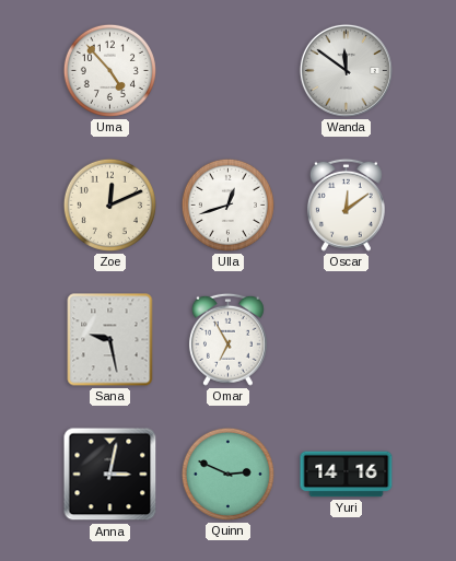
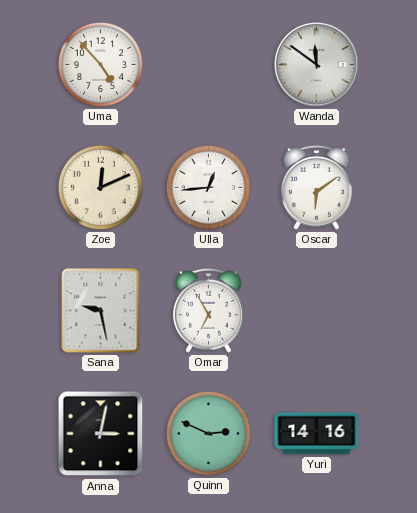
Ulla: 12:42 -> 12:44
Oscar: 12:09 -> 6:09
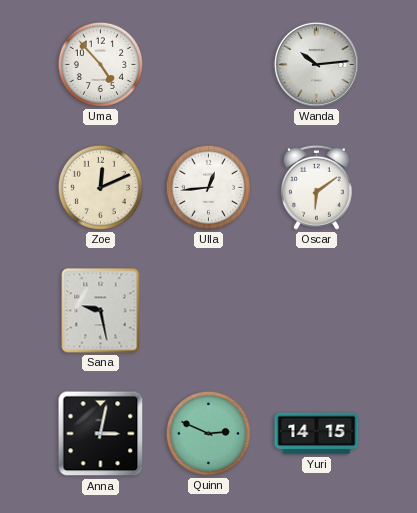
Wanda: 11:51 -> 10:14
Omar: 6:55 -> none
Yuri: 14:16 -> 14:15
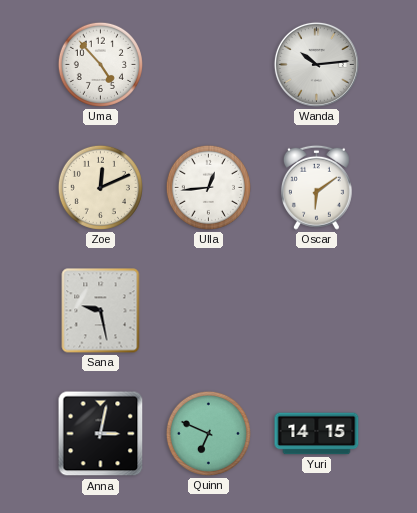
Quinn: 2:49 -> 6:49
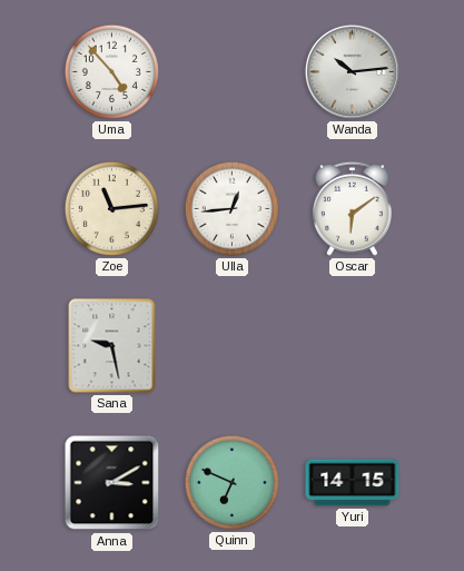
Zoe: 12:11 -> 11:14
Anna: 3:02 -> 3:10
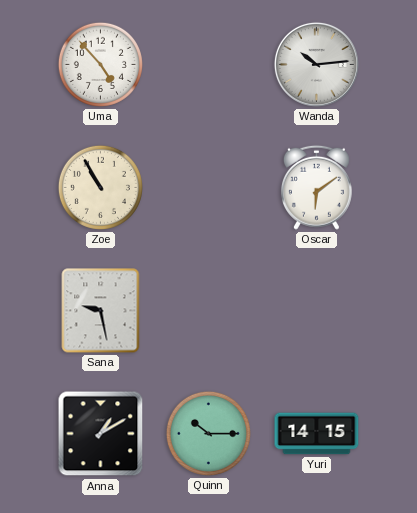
Zoe: 11:14 -> 10:55
Ulla: 12:44 -> none
Anna: 3:10 -> 1:10
Quinn: 6:49 -> 10:15
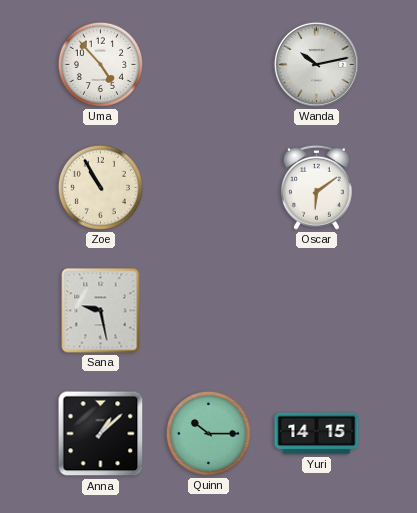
Wanda: 10:14 -> 10:13
Anna: 1:10 -> 1:08
